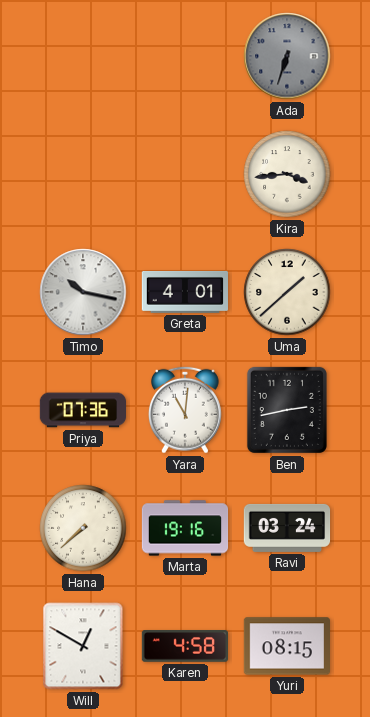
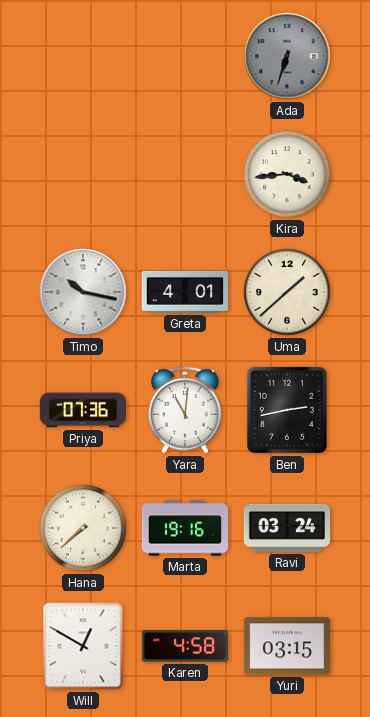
Yuri: 08:15 -> 03:15
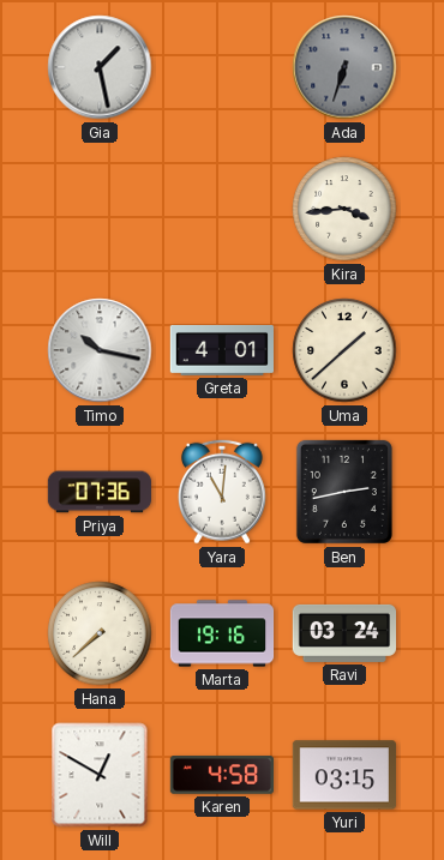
Gia: none -> 1:28
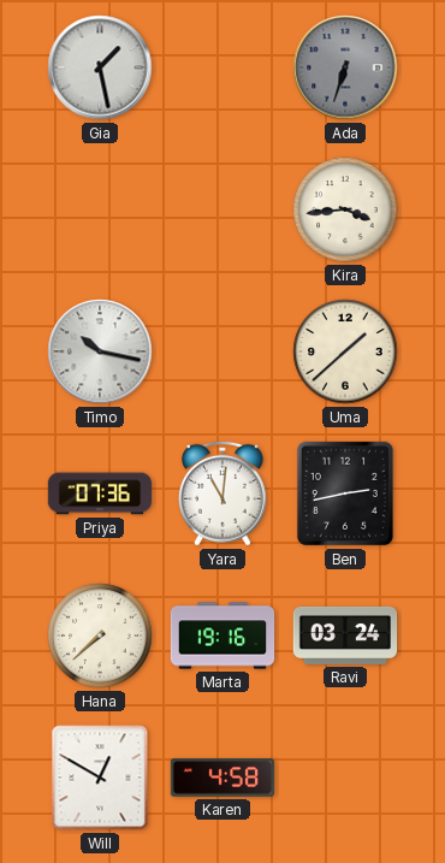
Greta: 4:01 -> none
Yuri: 03:15 -> none
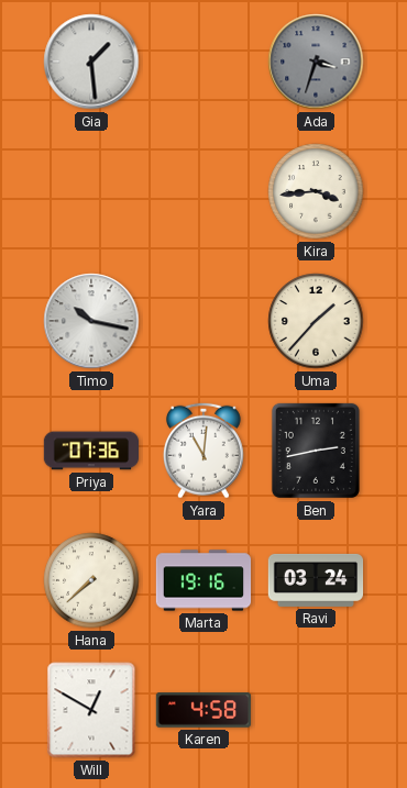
Gia: 1:28 -> 1:29
Ada: 6:33 -> 3:33
Uma: 1:38 -> 1:37
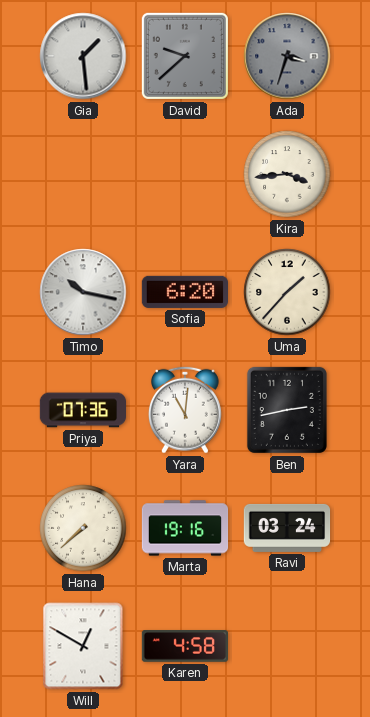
David: none -> 9:38
Sofia: none -> 6:20
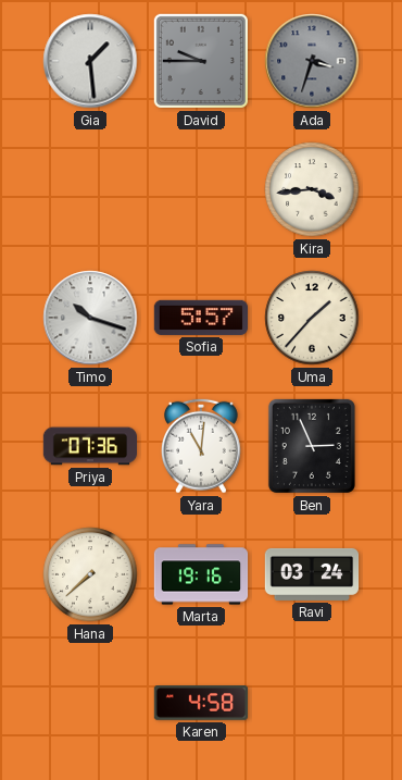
David: 9:38 -> 9:45
Timo: 10:17 -> 10:18
Sofia: 6:20 -> 5:57
Ben: 2:43 -> 2:56
Will: 12:50 -> none
